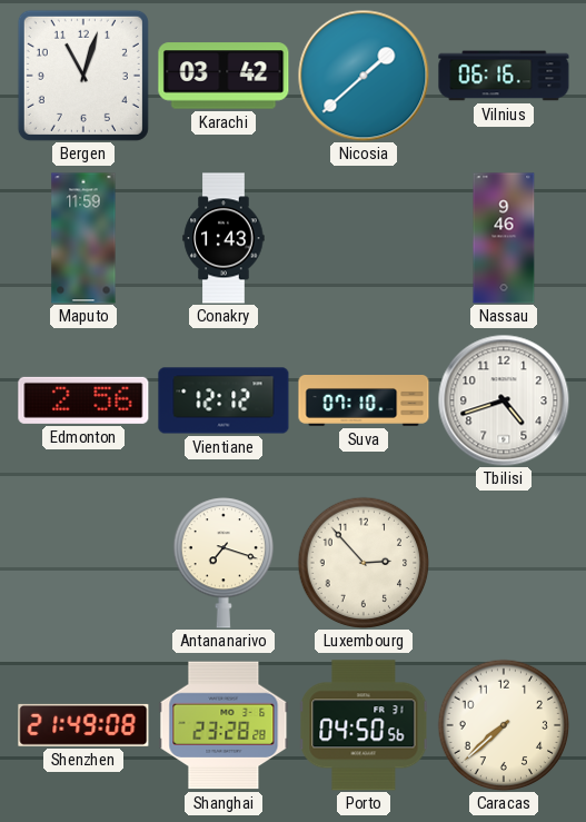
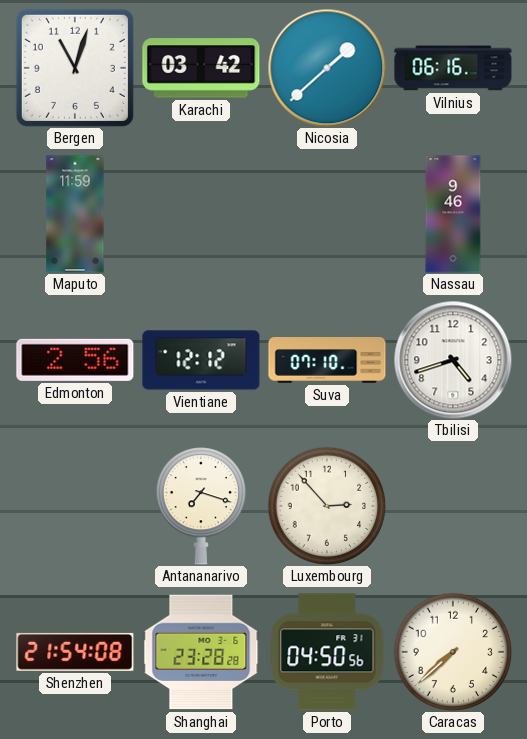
Conakry: 1:43 -> none
Shenzhen: 21:49 -> 21:54
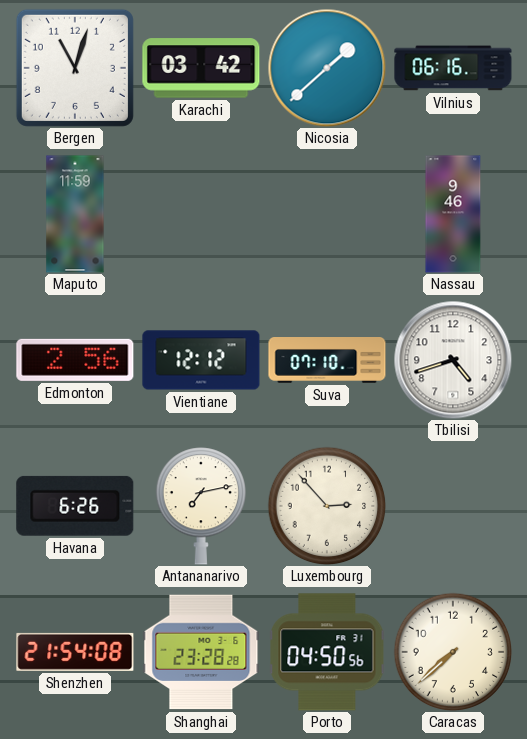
Havana: none -> 6:26
Antananarivo: 7:18 -> 7:13
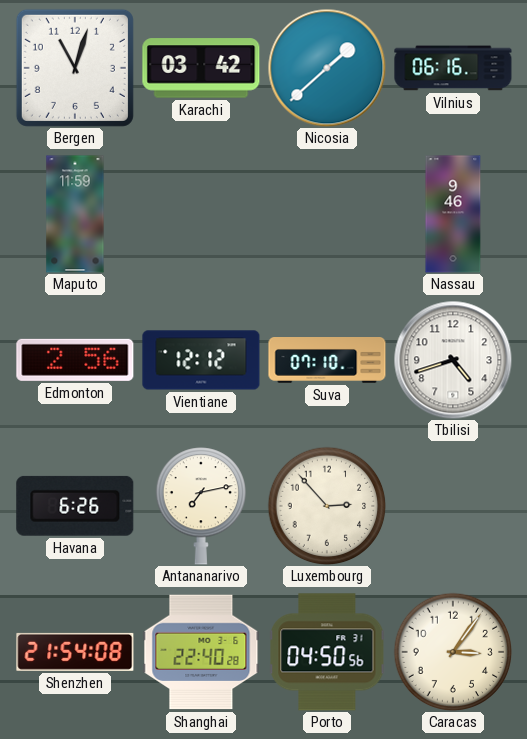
Shanghai: 23:28 -> 22:40
Caracas: 7:38 -> 3:06
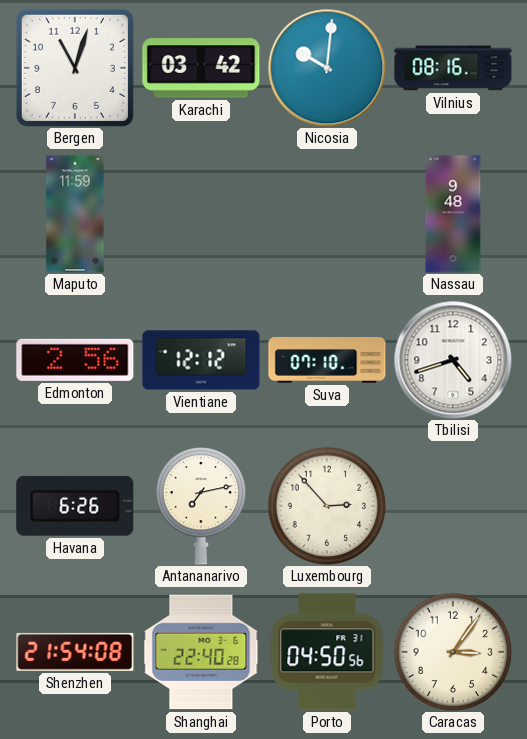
Nicosia: 1:38 -> 10:01
Vilnius: 06:16 -> 08:16
Nassau: 9:46 -> 9:48
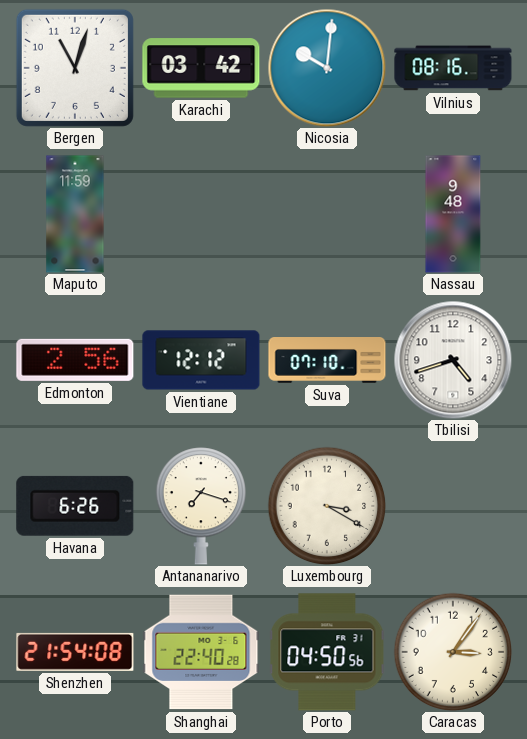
Antananarivo: 7:13 -> 7:18
Luxembourg: 2:53 -> 3:20
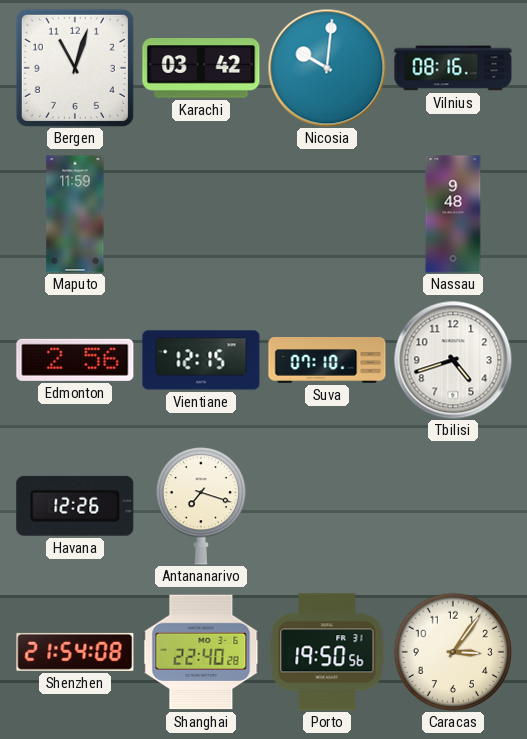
Vientiane: 12:12 -> 12:15
Havana: 6:26 -> 12:26
Luxembourg: 3:20 -> none
Porto: 04:50 -> 19:50
